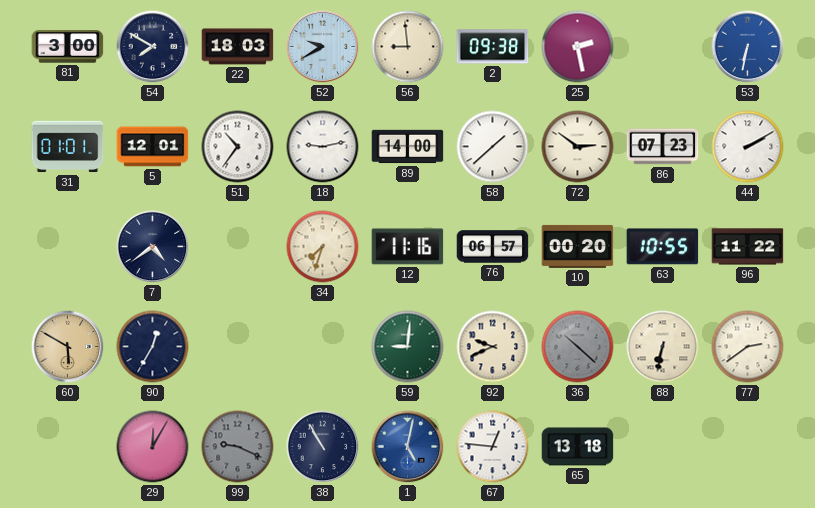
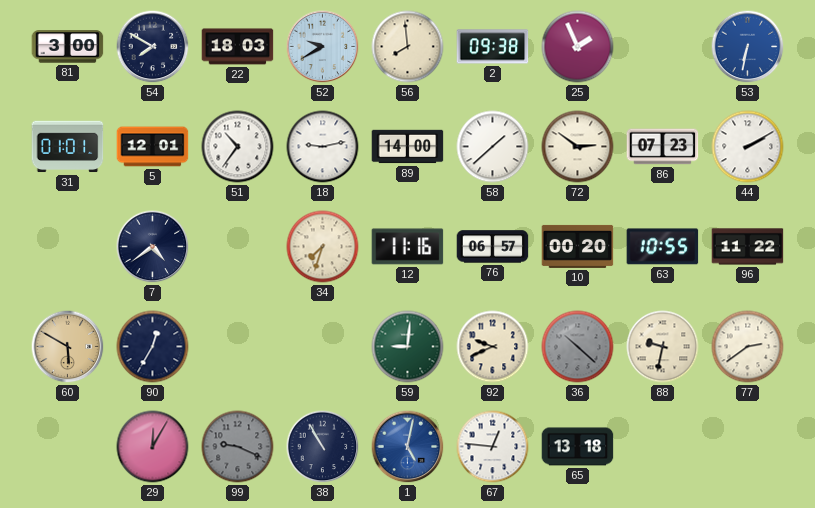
56: 8:59 -> 7:59
25: 2:28 -> 1:56
88: 6:32 -> 9:32
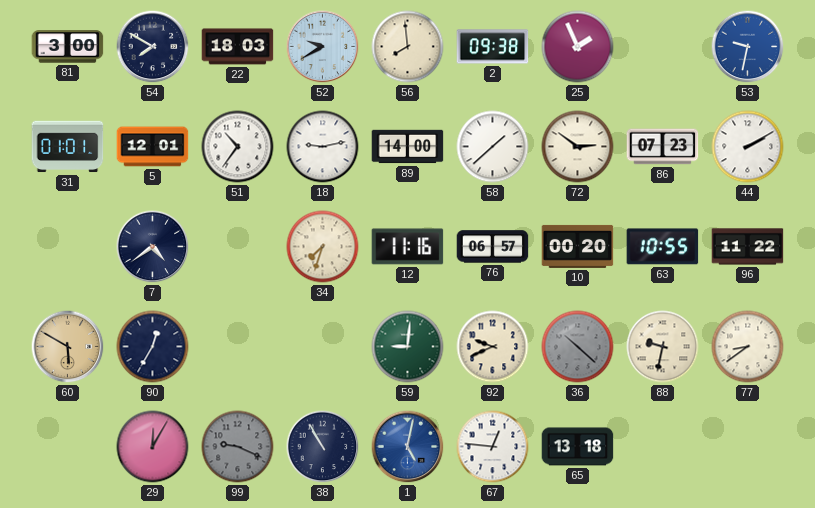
53: 6:32 -> 9:32
77: 2:39 -> 8:39
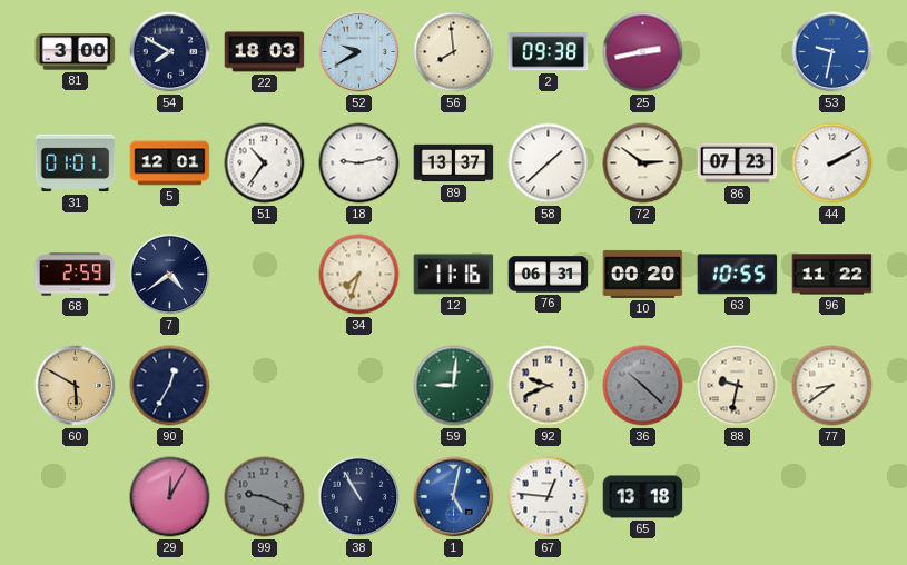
25: 1:56 -> 2:43
89: 14:00 -> 13:37
68: none -> 2:59
76: 06:57 -> 06:31
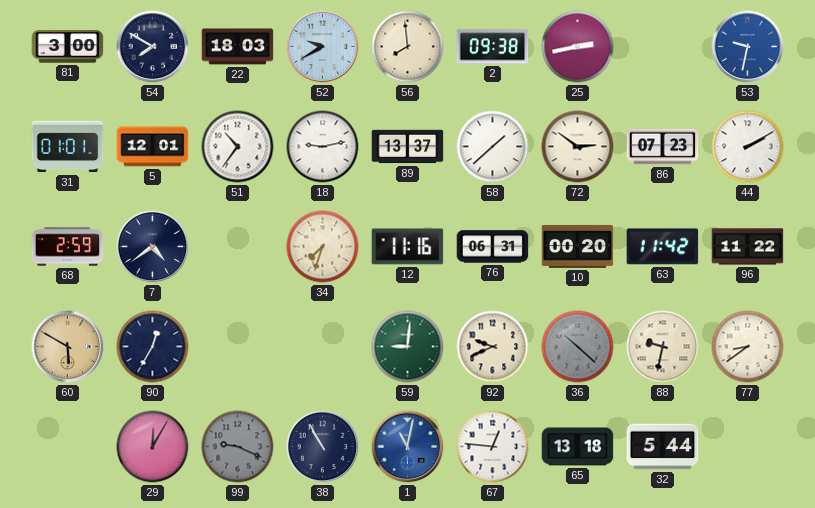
63: 10:55 -> 11:42
1: 5:02 -> 11:02
32: none -> 5:44
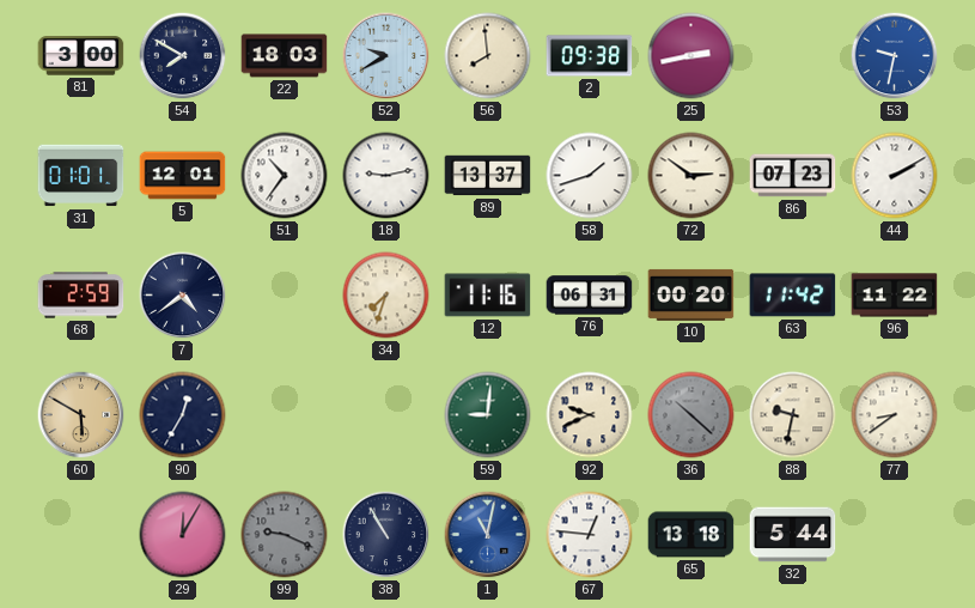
58: 1:38 -> 1:42
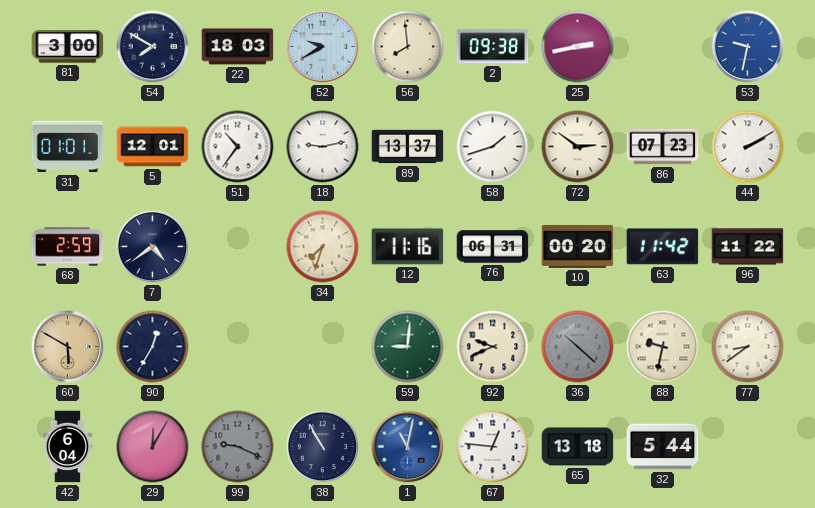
42: none -> 6:04
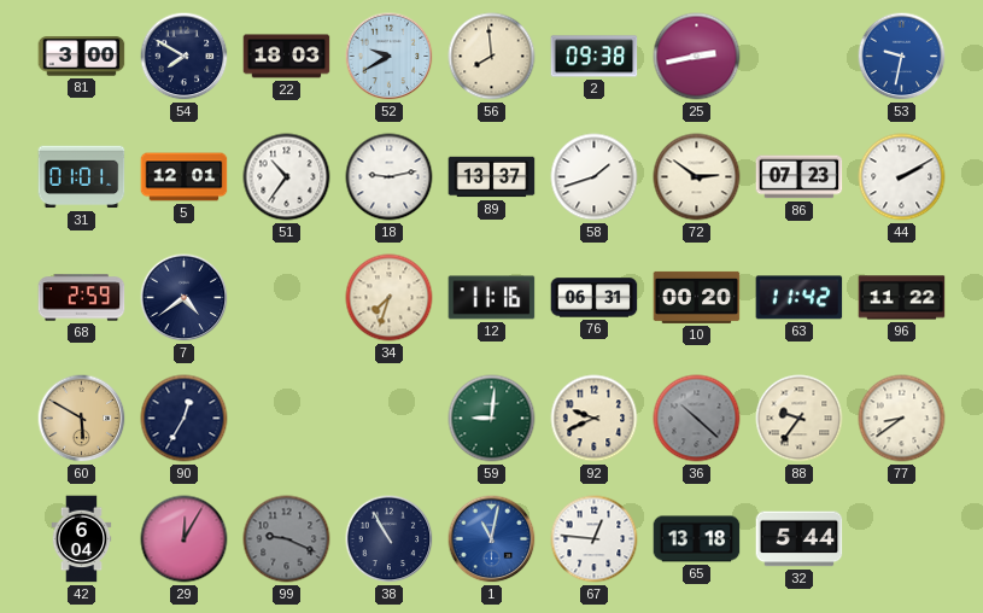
88: 9:32 -> 9:36
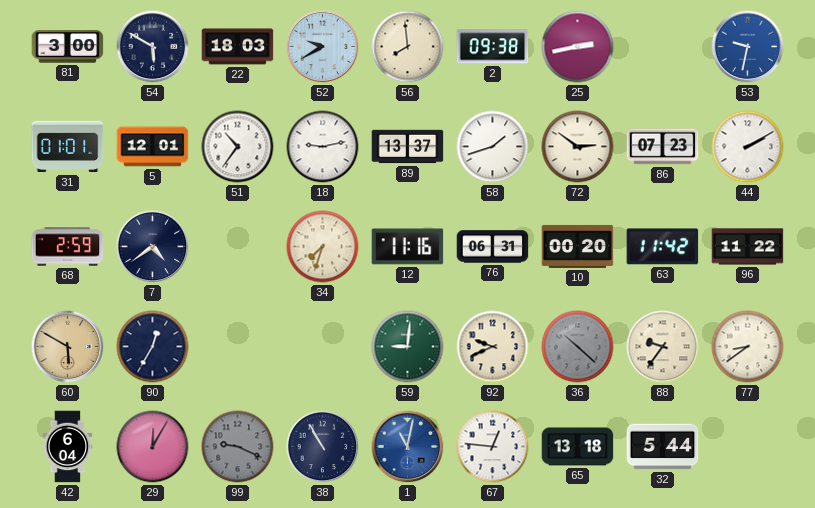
54: 7:50 -> 5:50
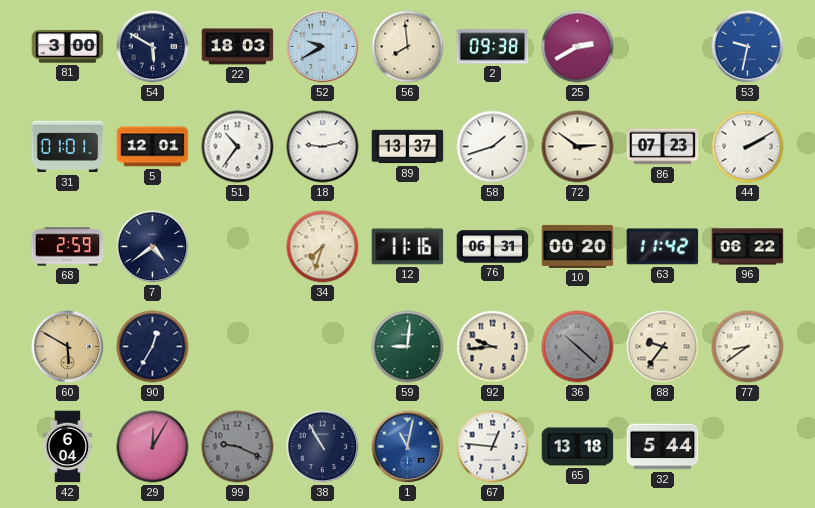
25: 2:43 -> 2:40
96: 11:22 -> 06:22
92: 9:41 -> 9:44
